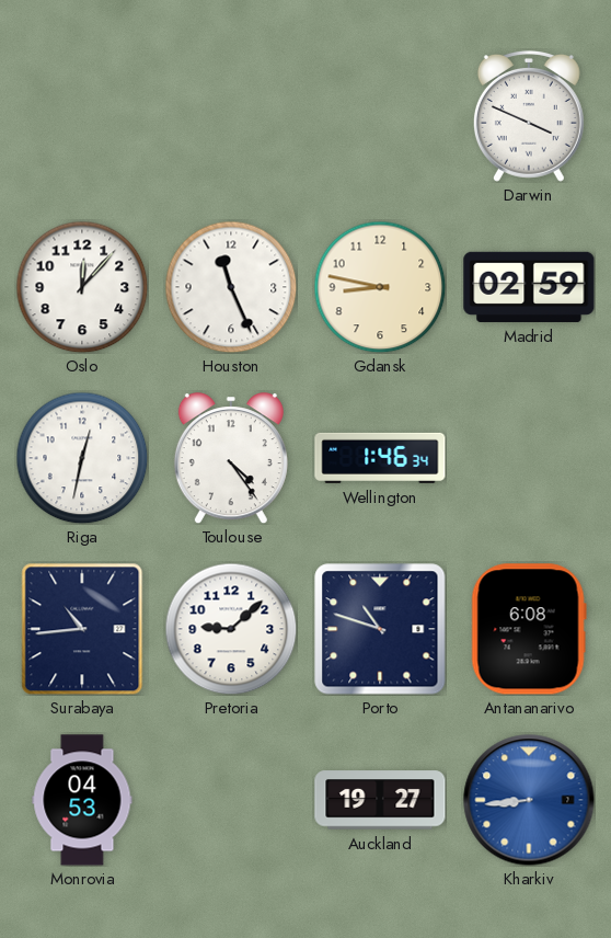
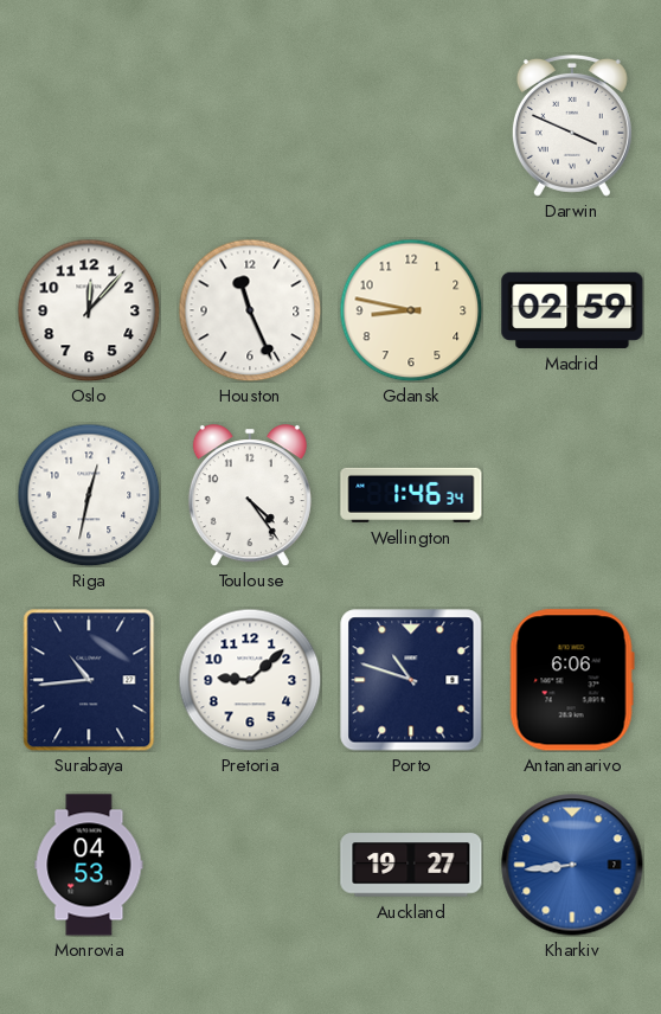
Antananarivo: 6:08 -> 6:06
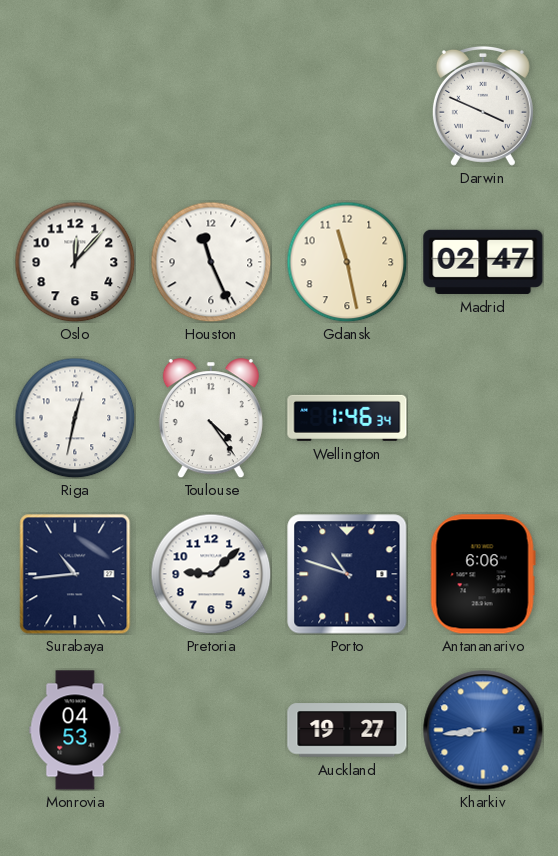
Gdansk: 8:47 -> 11:28
Madrid: 02:59 -> 02:47
